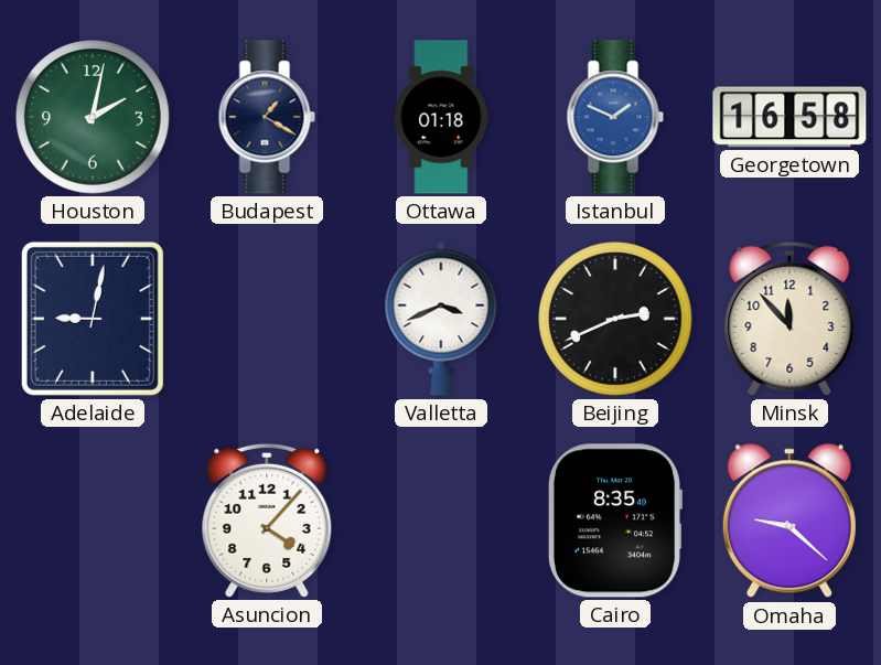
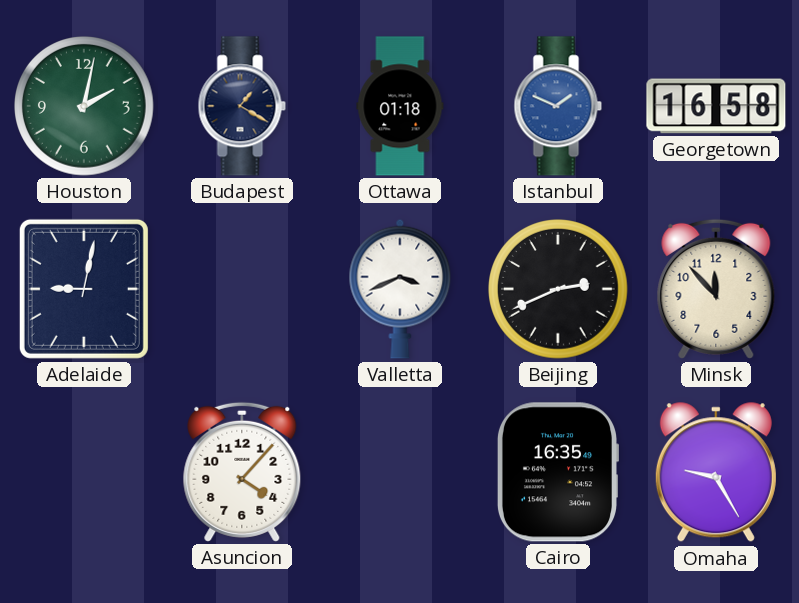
Cairo: 8:35 -> 16:35
Omaha: 9:22 -> 9:25
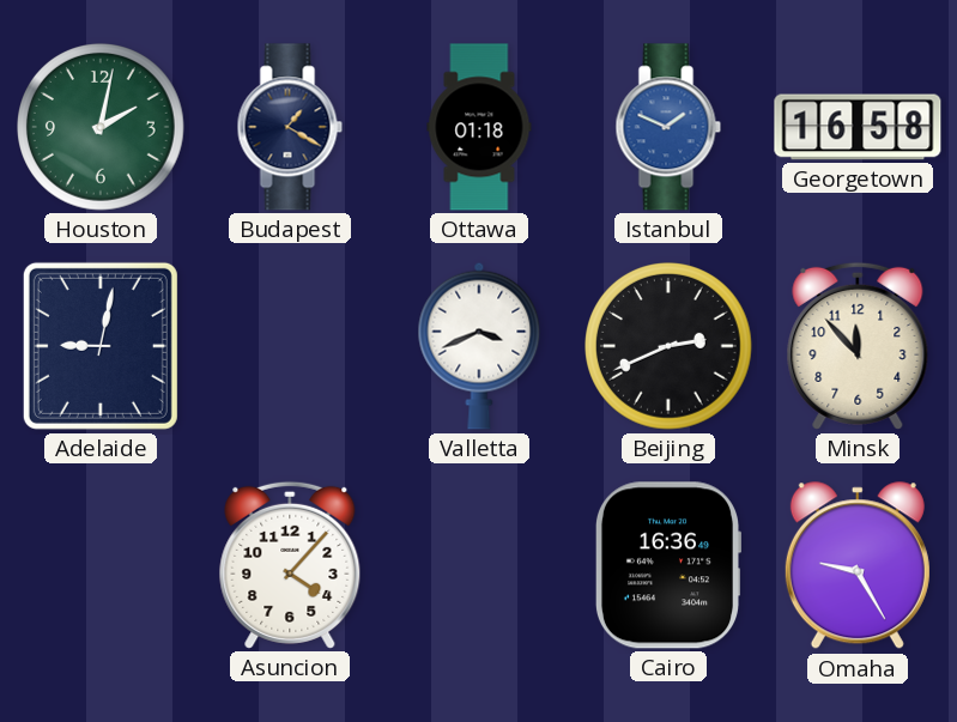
Cairo: 16:35 -> 16:36
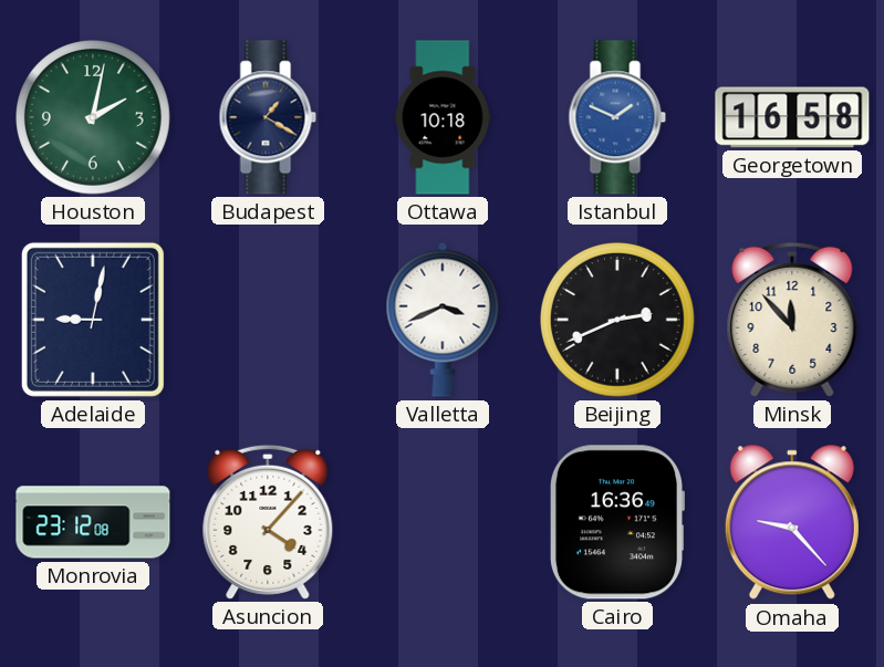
Ottawa: 01:18 -> 10:18
Monrovia: none -> 23:12
Omaha: 9:25 -> 9:23
